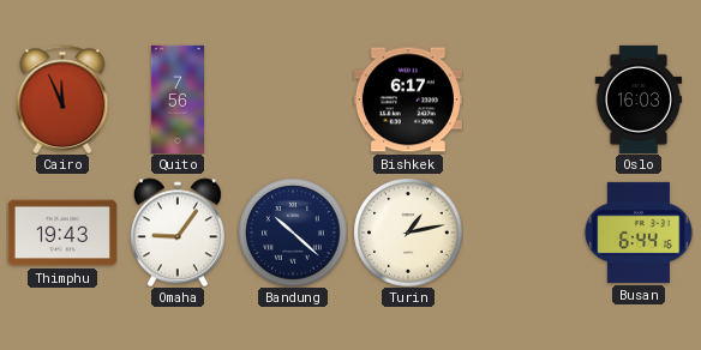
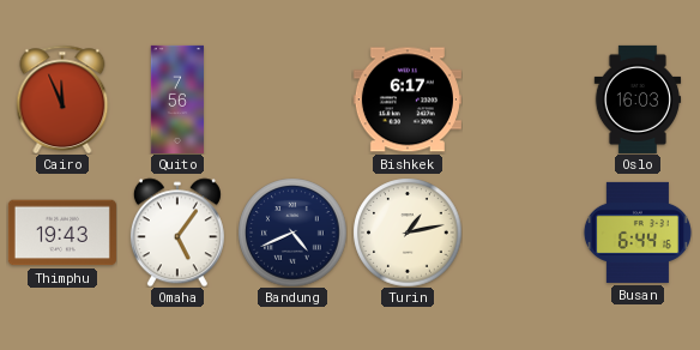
Omaha: 9:06 -> 5:06
Bandung: 10:22 -> 4:41
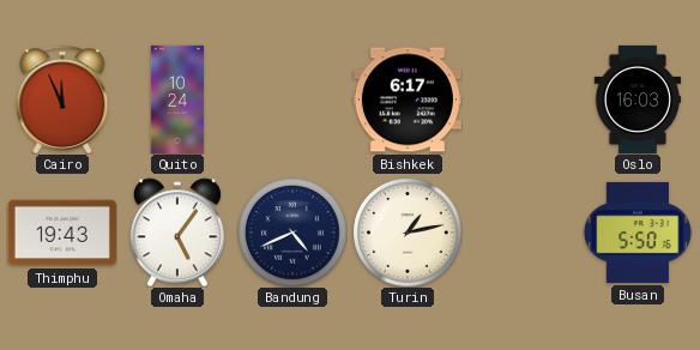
Quito: 7:56 -> 10:24
Busan: 6:44 -> 5:50
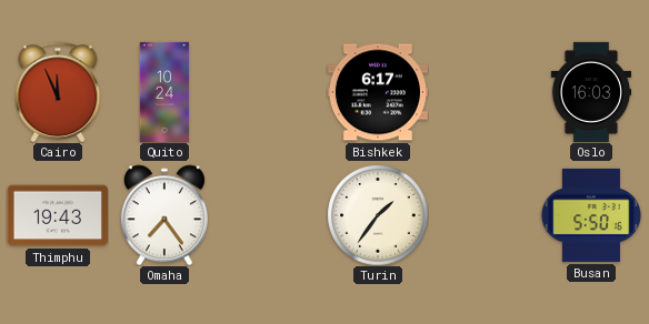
Omaha: 5:06 -> 7:24
Bandung: 4:41 -> none
Turin: 1:13 -> 1:36
